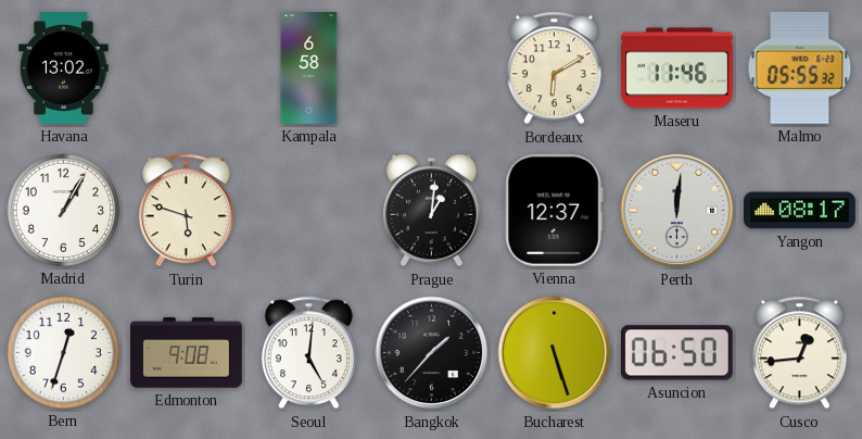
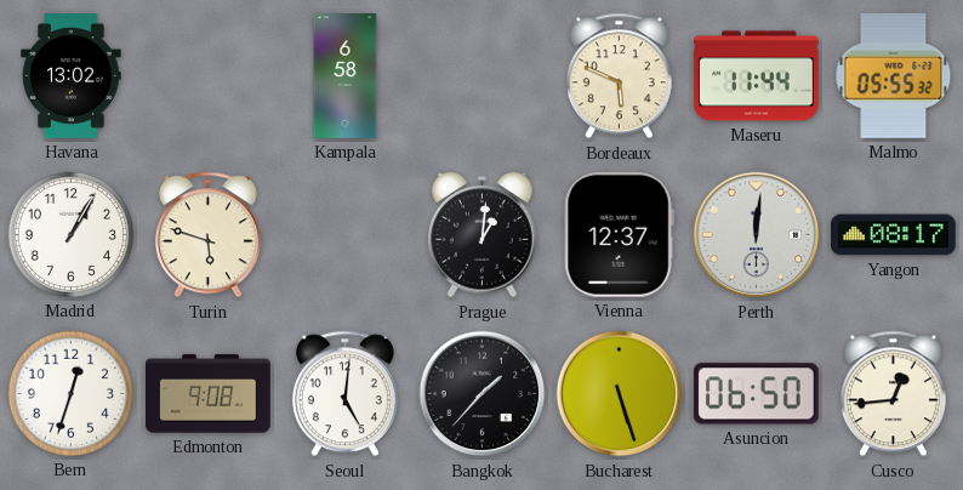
Bordeaux: 6:10 -> 5:49
Maseru: 11:46 -> 11:44
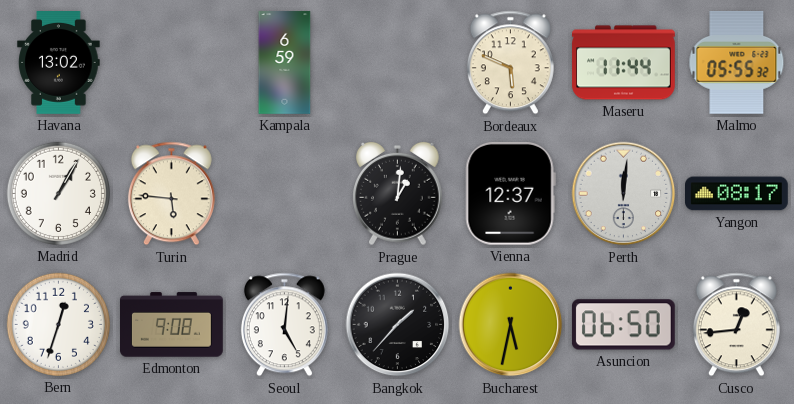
Kampala: 6:58 -> 6:59
Turin: 5:48 -> 5:46
Bucharest: 5:27 -> 5:32
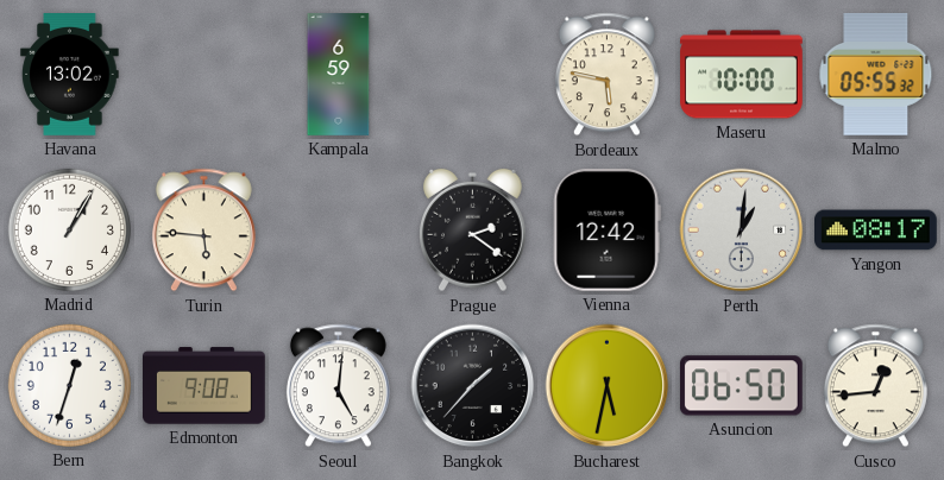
Bordeaux: 5:49 -> 5:47
Maseru: 11:44 -> 10:00
Prague: 1:01 -> 2:21
Vienna: 12:37 -> 12:42
Perth: 12:01 -> 1:01
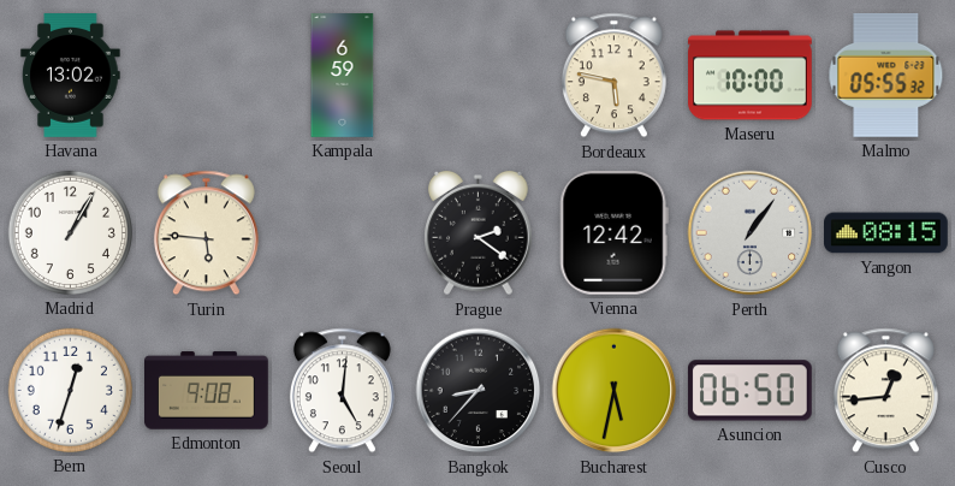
Perth: 1:01 -> 1:06
Yangon: 08:17 -> 08:15
Bangkok: 1:37 -> 8:37
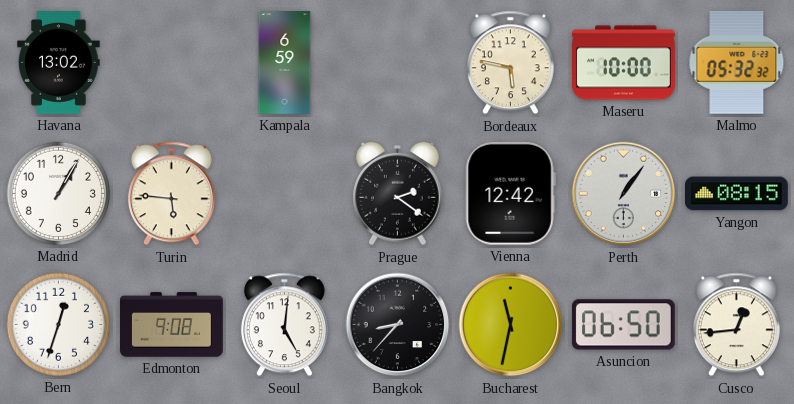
Malmo: 05:55 -> 05:32
Bucharest: 5:32 -> 11:32
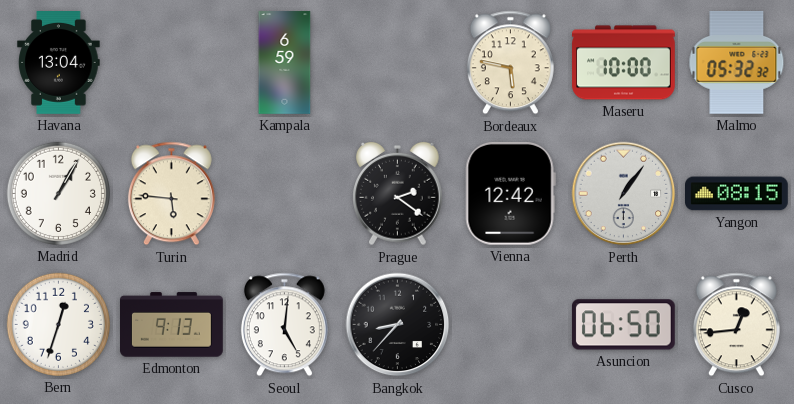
Havana: 13:02 -> 13:04
Edmonton: 9:08 -> 9:13
Bucharest: 11:32 -> none
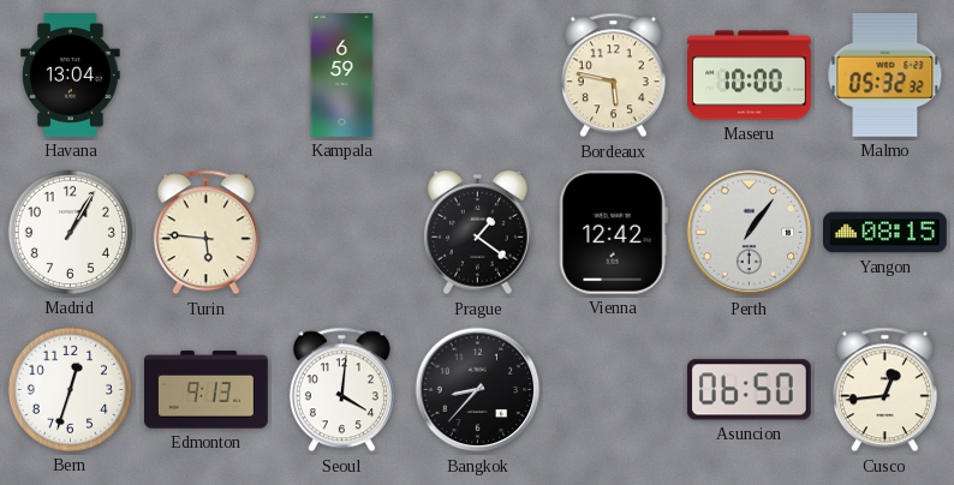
Prague: 2:21 -> 1:21
Seoul: 5:01 -> 4:01
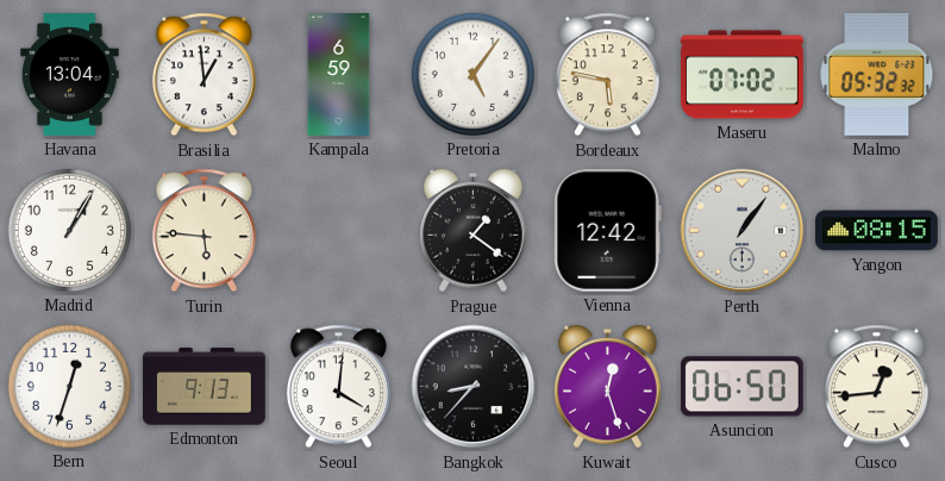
Brasilia: none -> 12:59
Pretoria: none -> 5:06
Maseru: 10:00 -> 07:02
Kuwait: none -> 12:27
